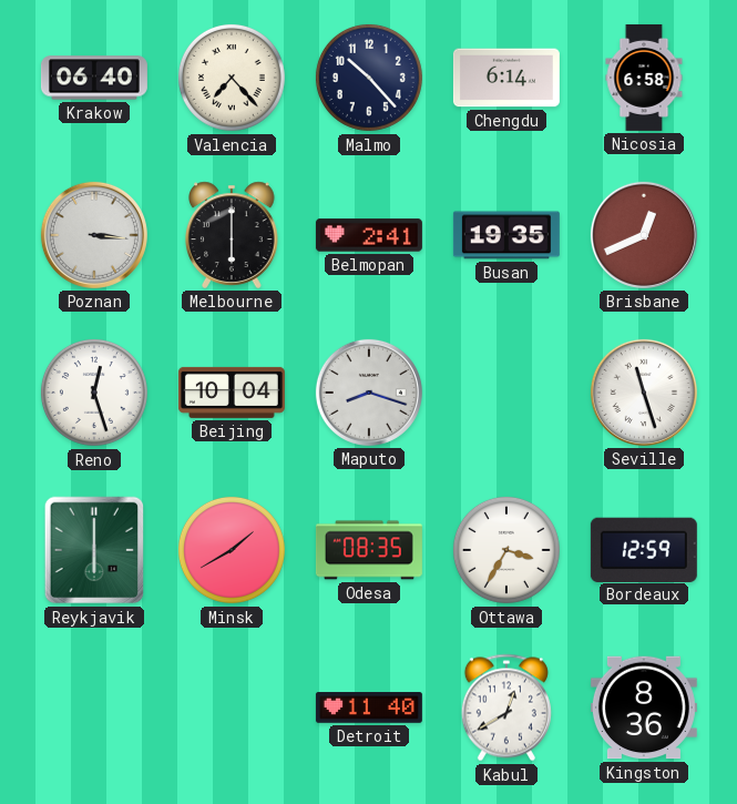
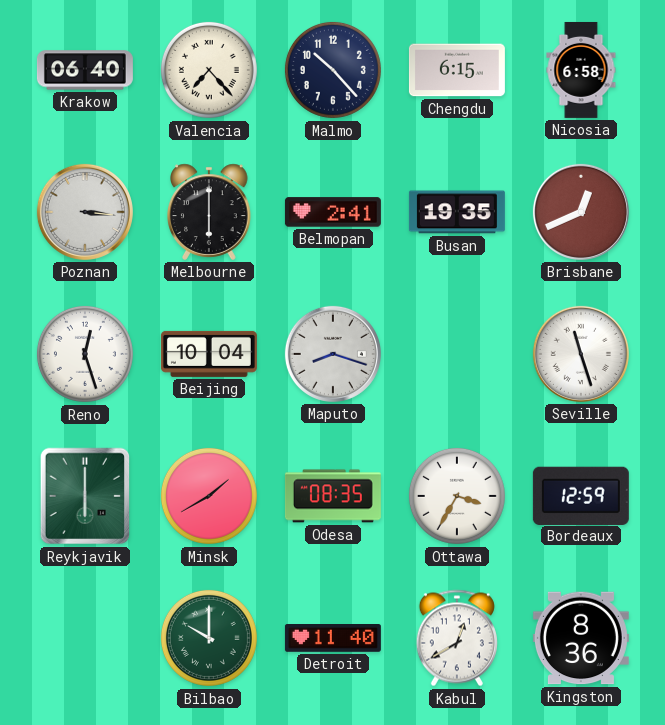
Chengdu: 6:14 -> 6:15
Bilbao: none -> 10:00
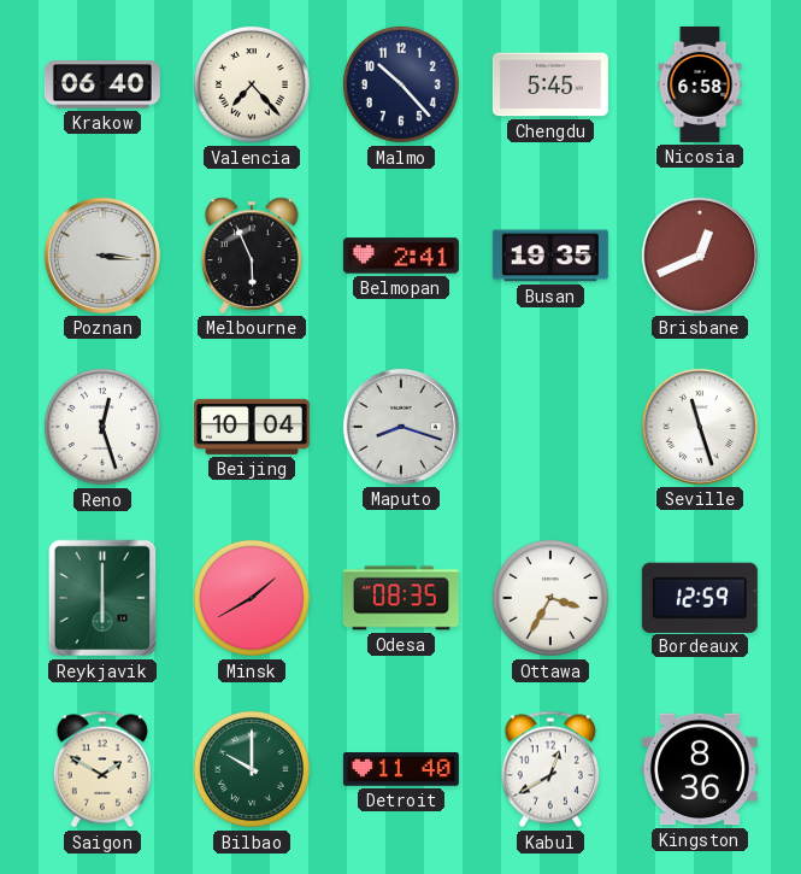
Chengdu: 6:15 -> 5:45
Melbourne: 6:00 -> 5:56
Saigon: none -> 1:50
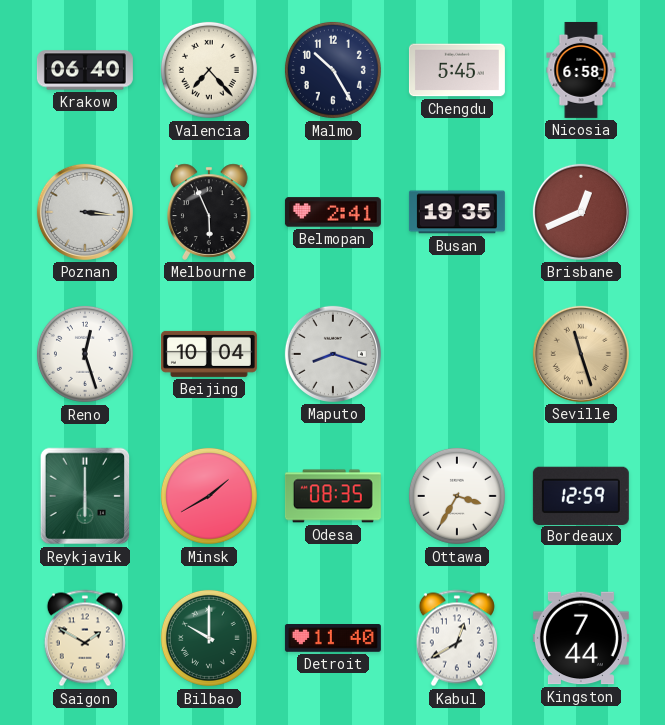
Malmo: 10:23 -> 10:25
Seville dial: white -> champagne
Kingston: 8:36 -> 7:44
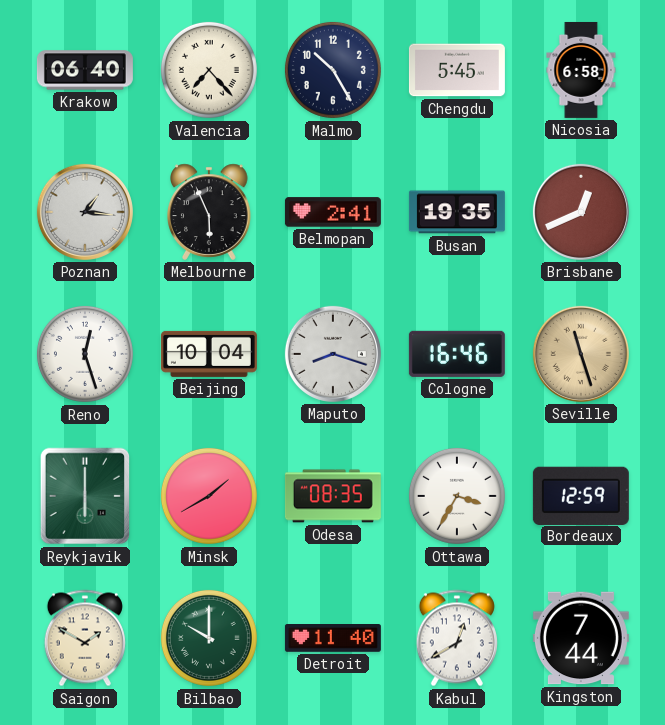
Poznan: 3:16 -> 1:16
Cologne: none -> 16:46
